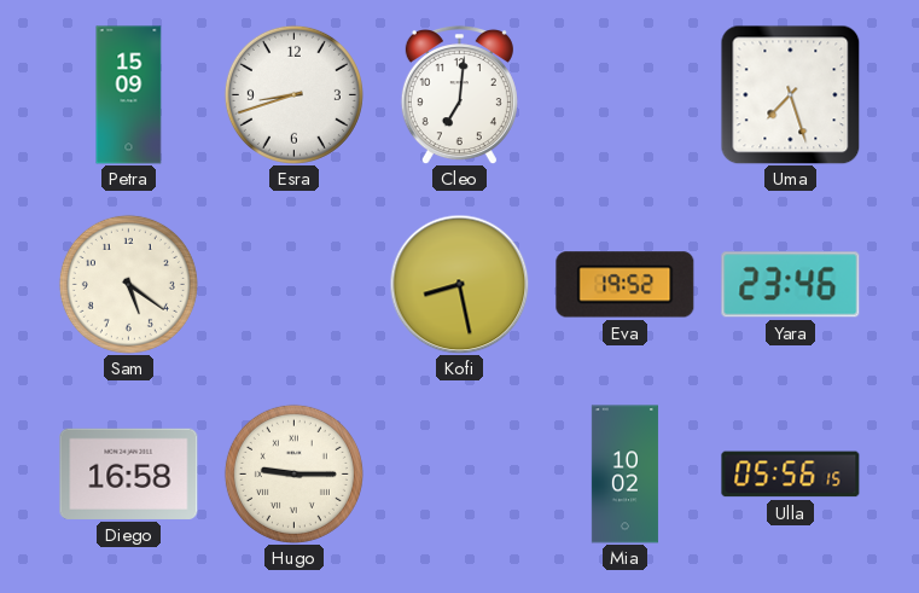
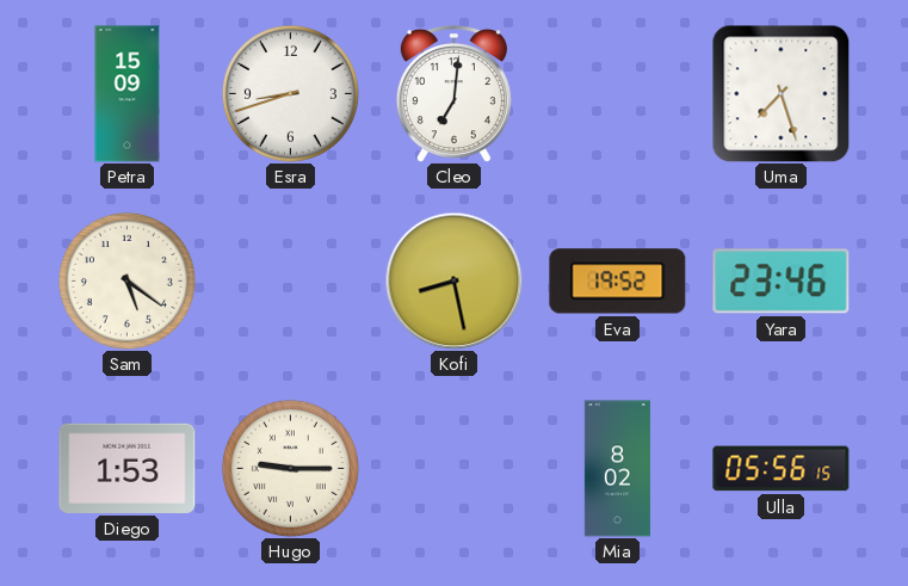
Diego: 16:58 -> 1:53
Mia: 10:02 -> 8:02
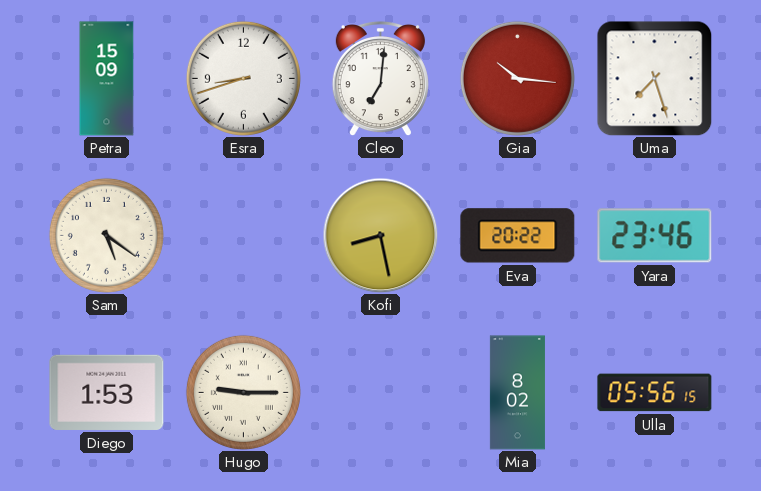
Gia: none -> 10:16
Eva: 19:52 -> 20:22
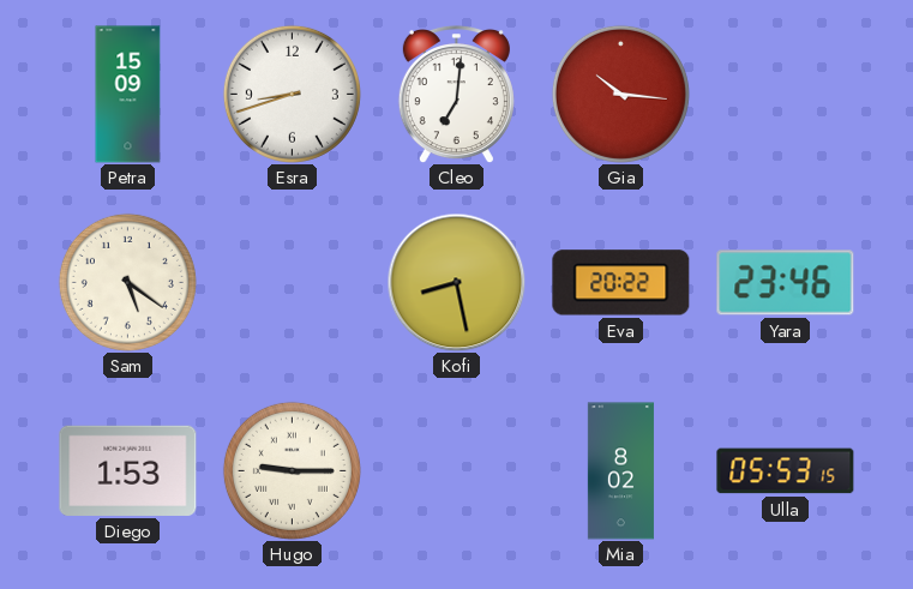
Uma: 7:27 -> none
Ulla: 05:56 -> 05:53
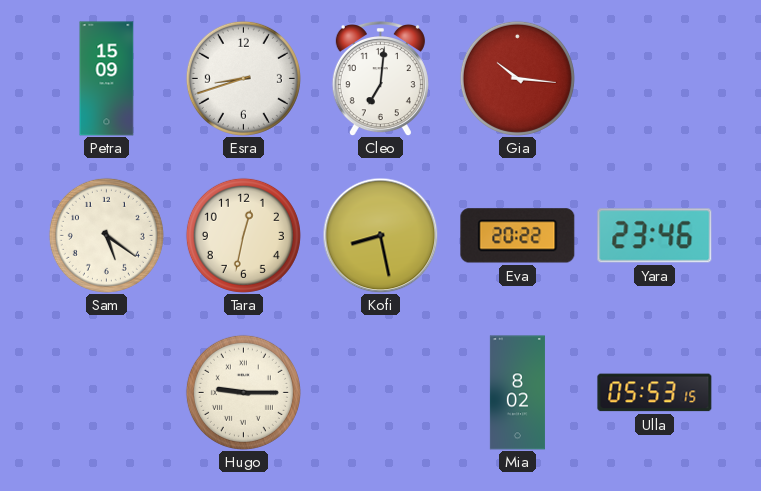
Tara: none -> 12:32
Diego: 1:53 -> none
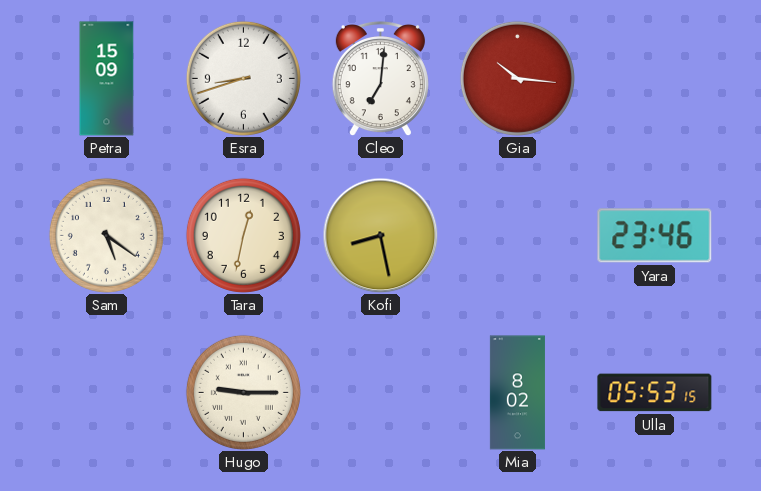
Eva: 20:22 -> none
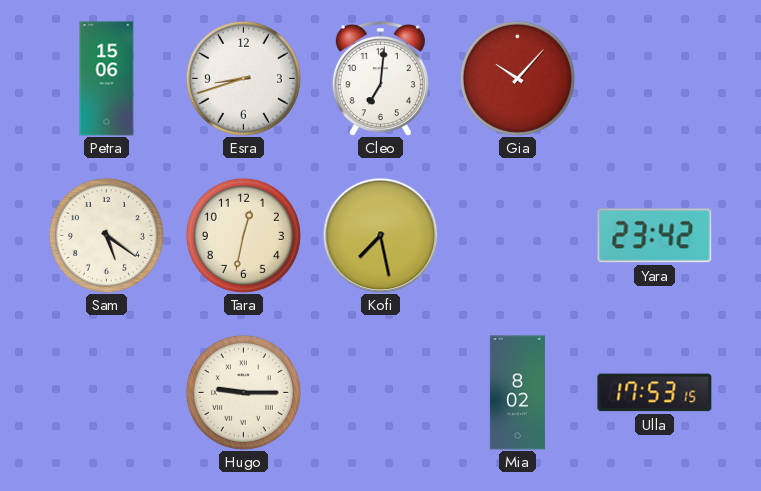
Petra: 15:09 -> 15:06
Gia: 10:16 -> 10:07
Kofi: 8:28 -> 7:28
Yara: 23:46 -> 23:42
Ulla: 05:53 -> 17:53
